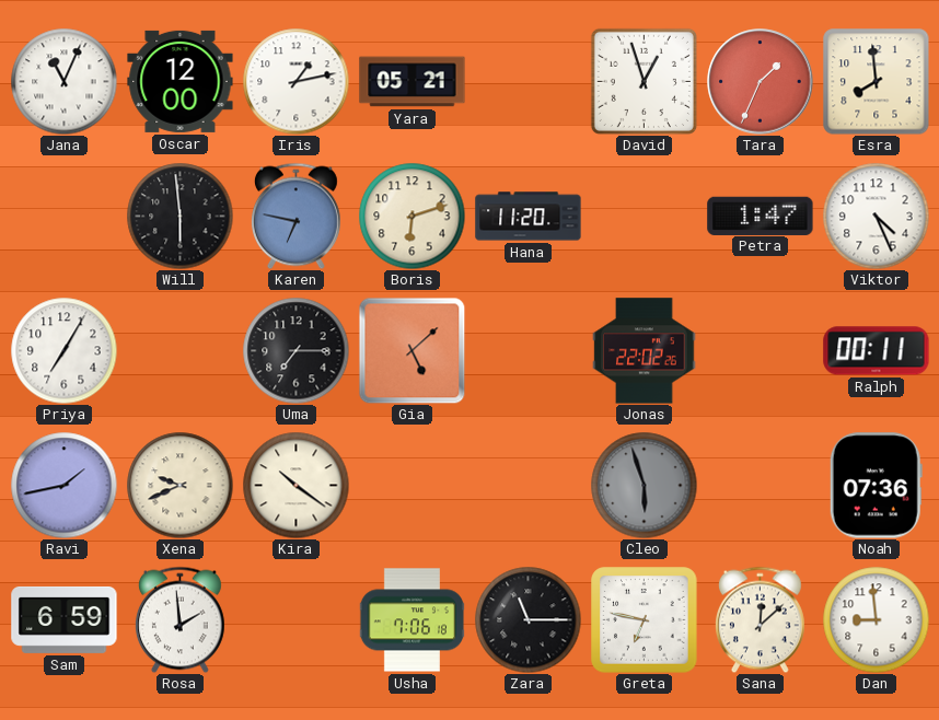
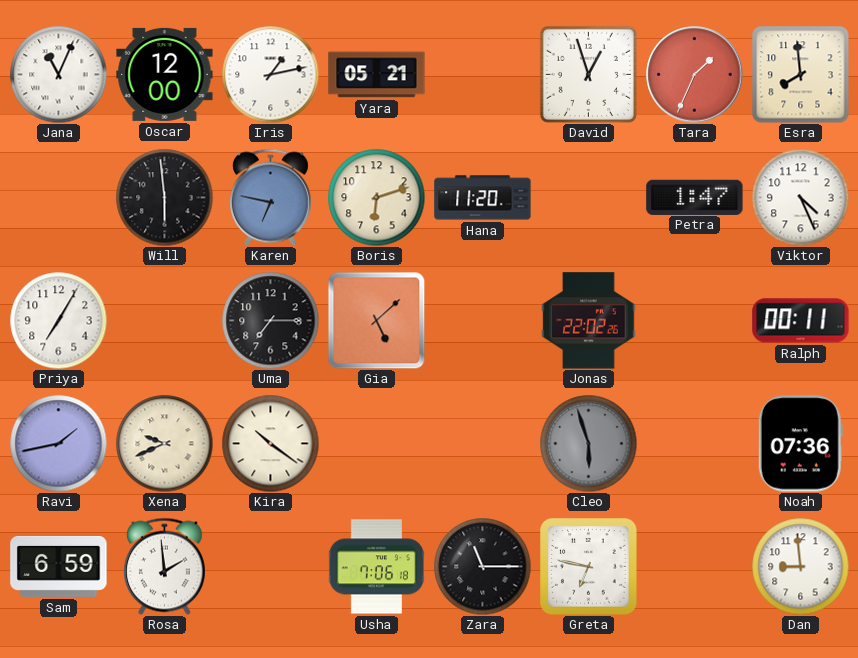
Sana: 12:08 -> none
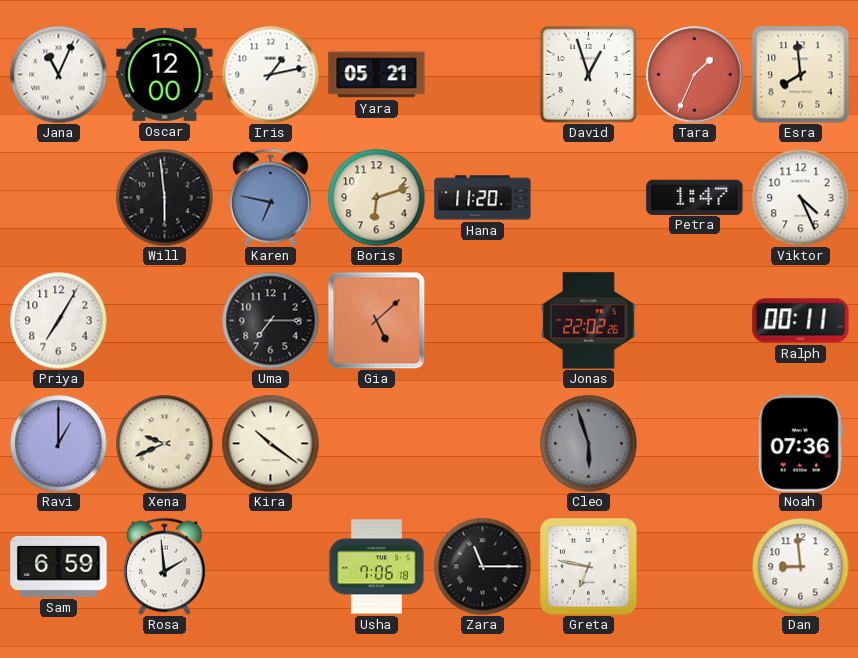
Ravi: 1:43 -> 1:00
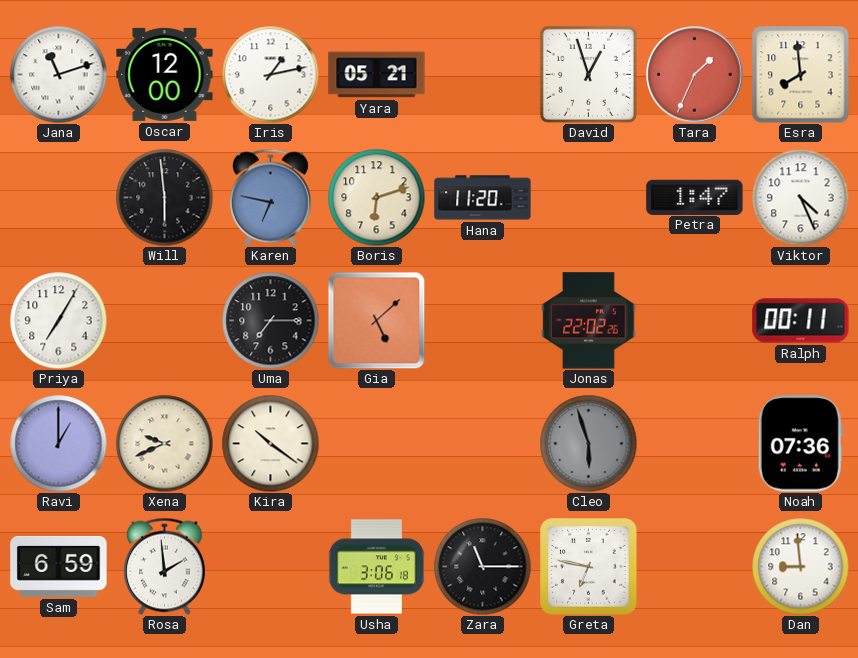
Jana: 11:04 -> 11:12
Usha: 7:06 -> 3:06
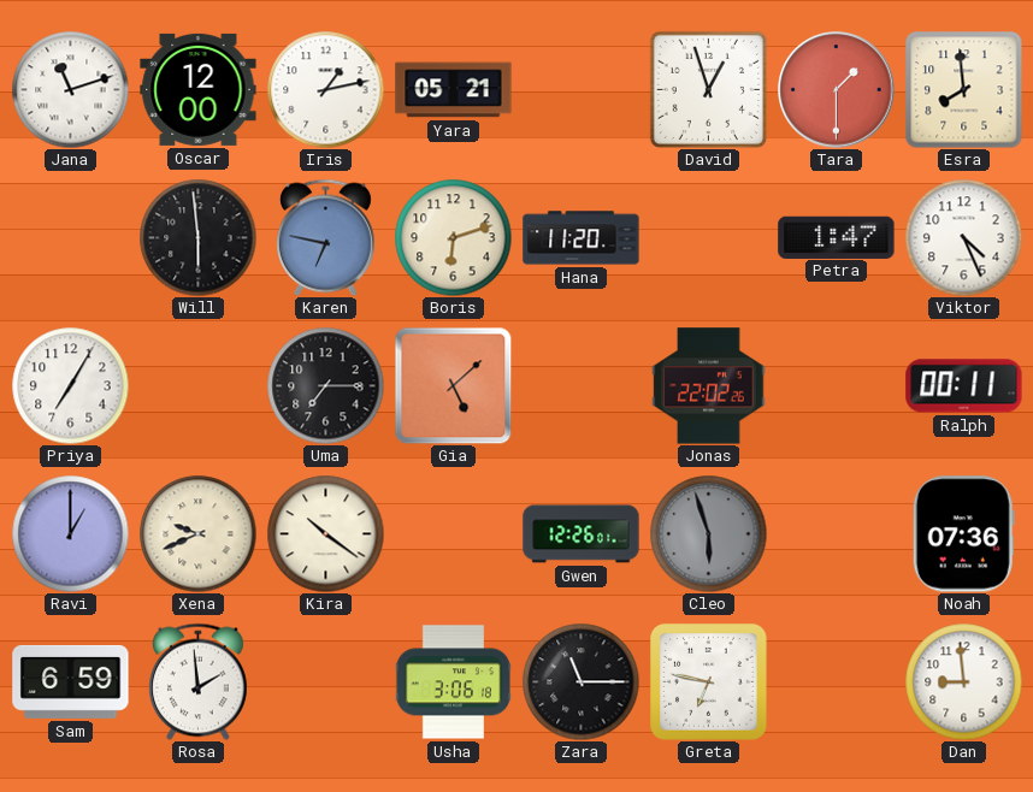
Tara: 1:34 -> 1:30
Gwen: none -> 12:26
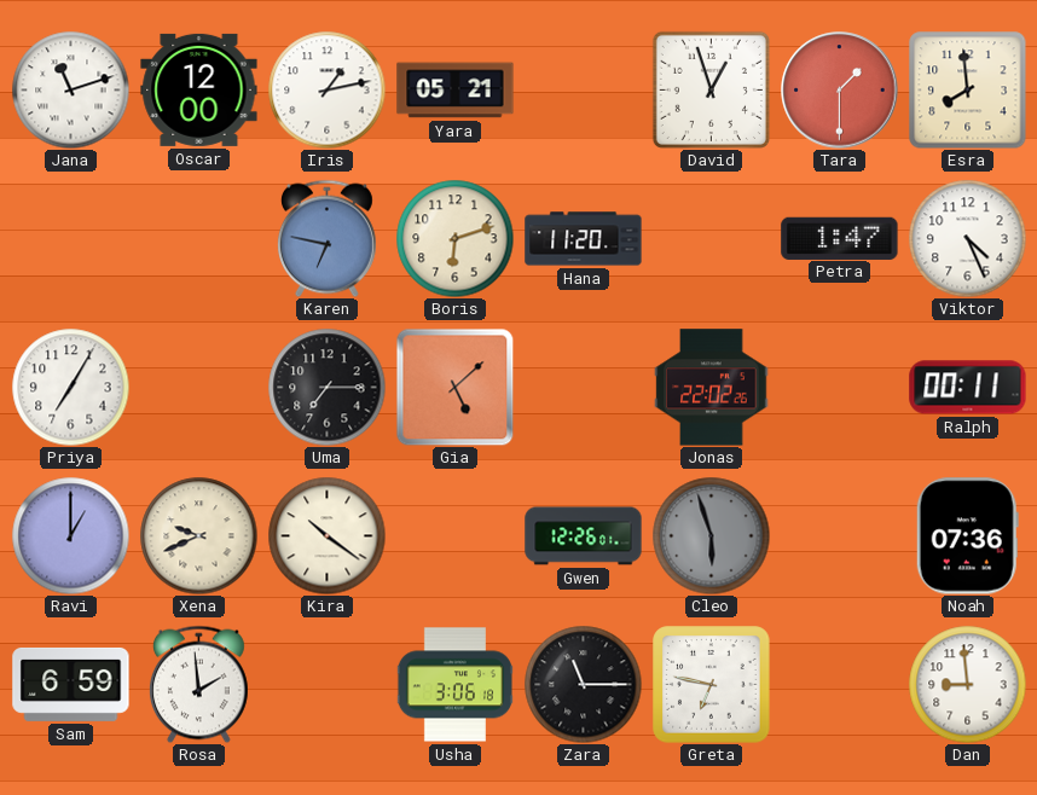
Will: 5:59 -> none
